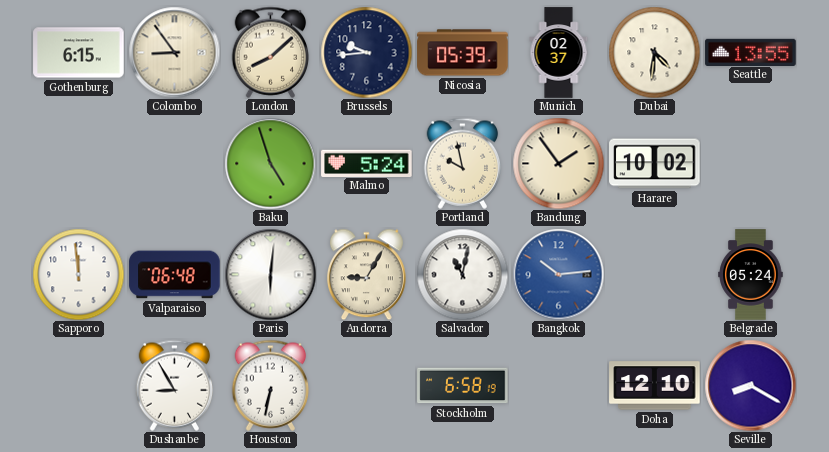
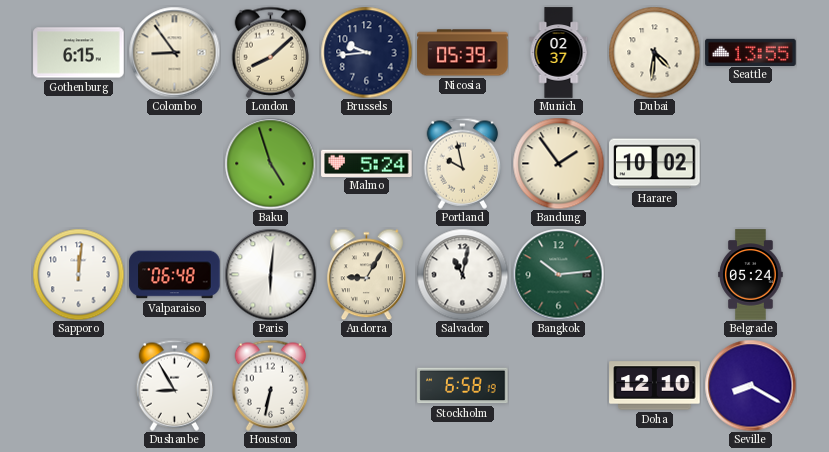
Sapporo: 11:59 -> 12:01
Bangkok dial: blue -> green
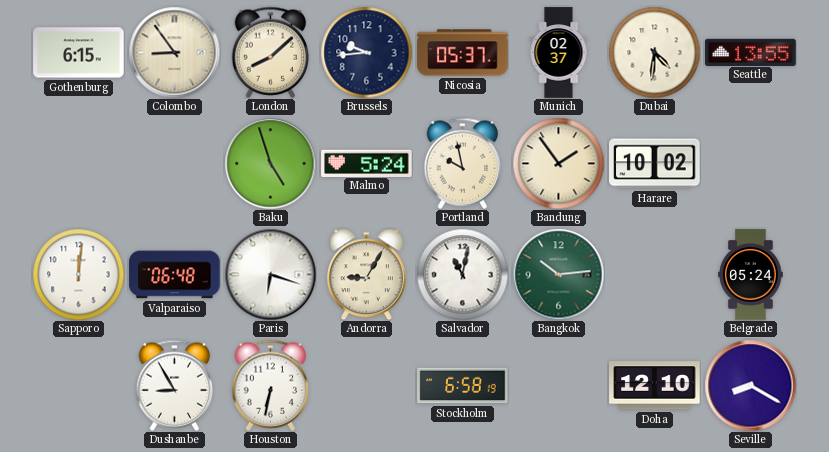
Nicosia: 05:39 -> 05:37
Paris: 6:01 -> 6:18
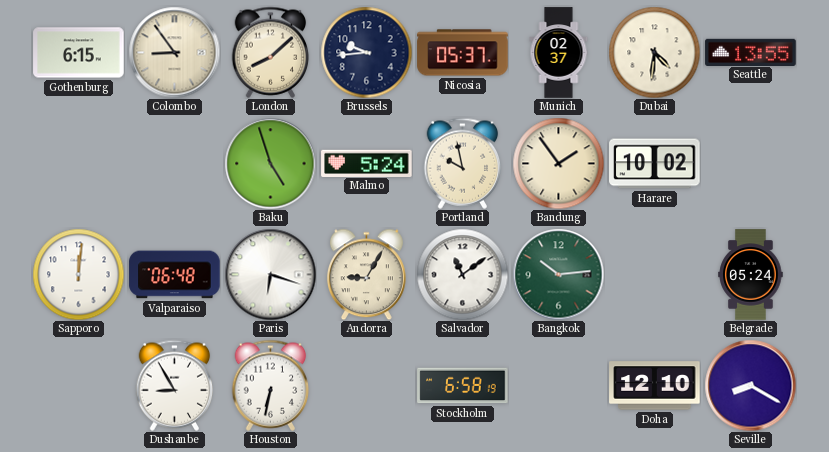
Salvador: 11:02 -> 11:09
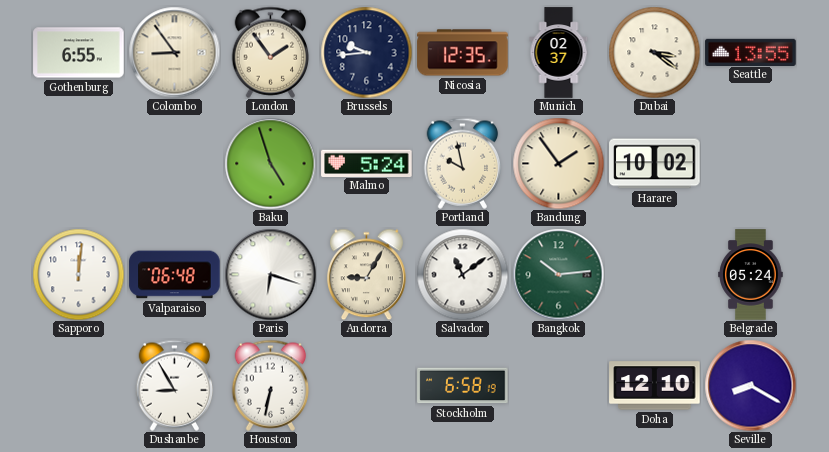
Gothenburg: 6:15 -> 6:55
London: 8:08 -> 1:54
Nicosia: 05:37 -> 12:35
Dubai: 4:31 -> 3:21
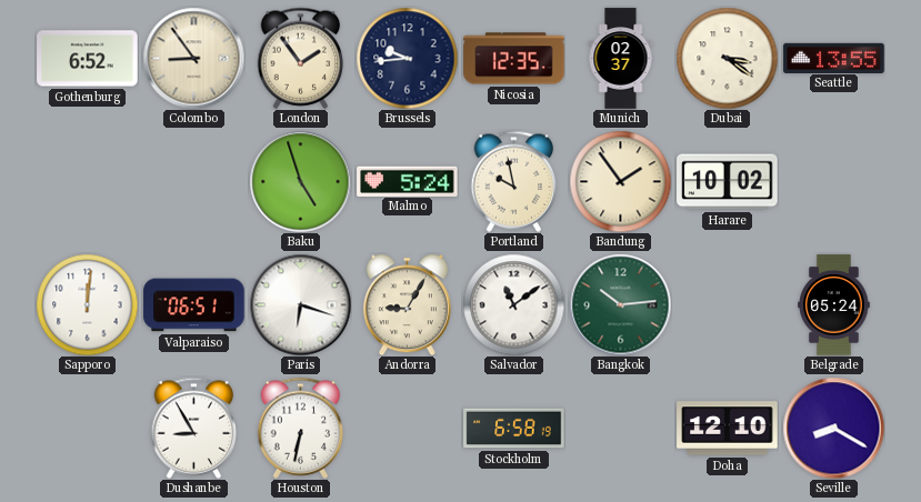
Gothenburg: 6:55 -> 6:52
Valparaiso: 06:48 -> 06:51
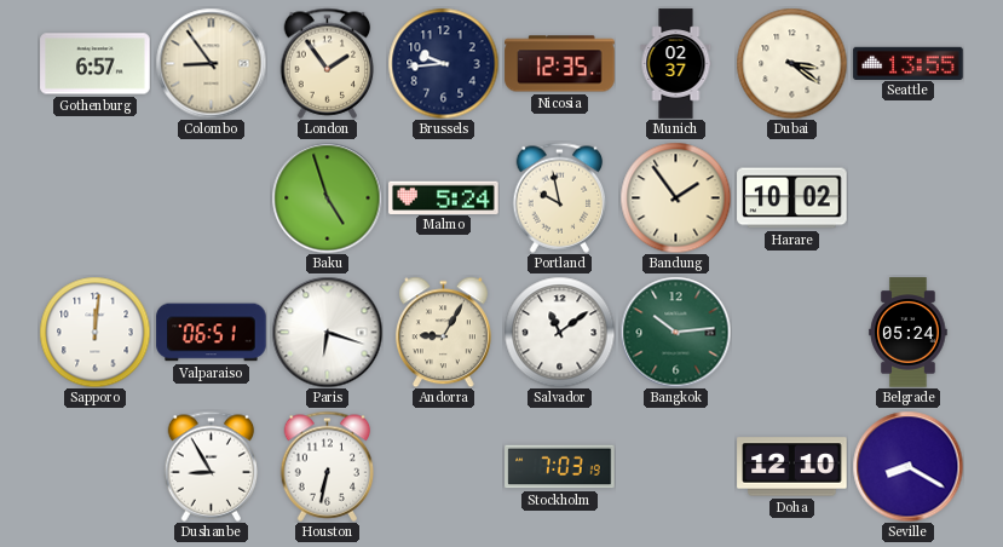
Gothenburg: 6:52 -> 6:57
Stockholm: 6:58 -> 7:03
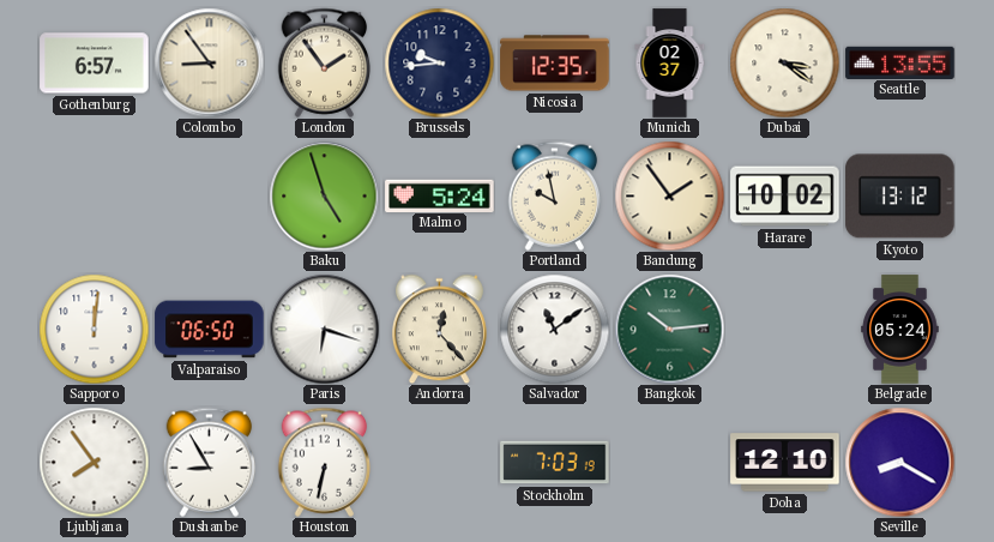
Kyoto: none -> 13:12
Valparaiso: 06:51 -> 06:50
Andorra: 9:05 -> 12:23
Ljubljana: none -> 7:54
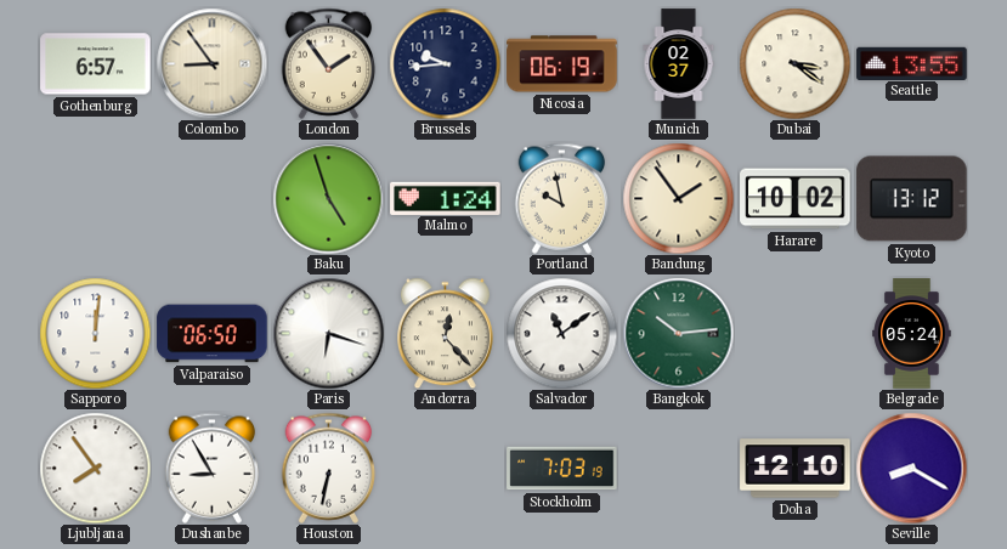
Nicosia: 12:35 -> 06:19
Malmo: 5:24 -> 1:24
